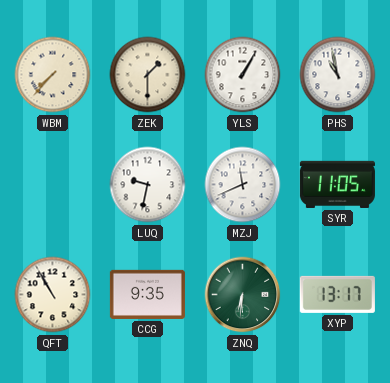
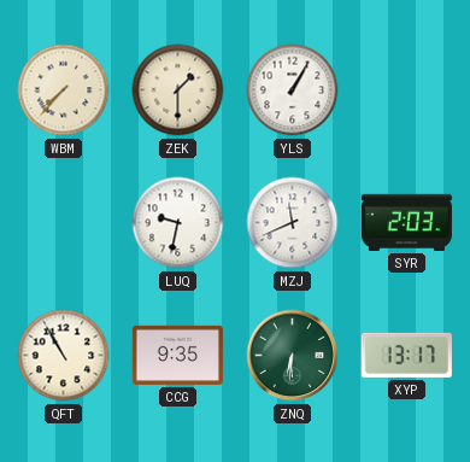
PHS: 10:58 -> none
SYR: 11:05 -> 2:03
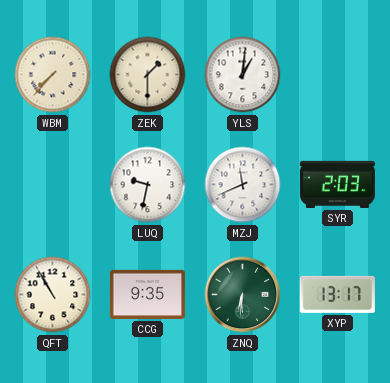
YLS: 1:05 -> 1:01
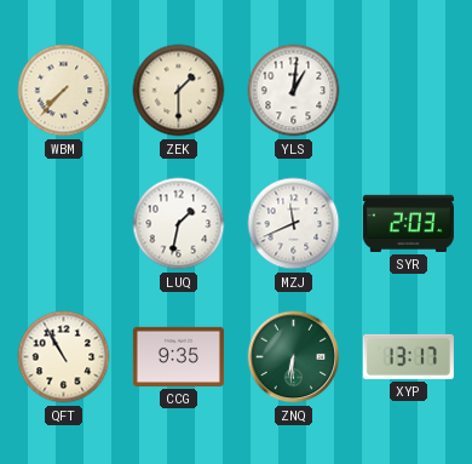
LUQ: 9:32 -> 1:32
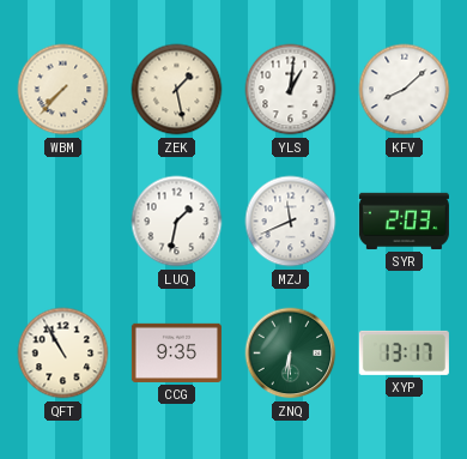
ZEK: 1:30 -> 1:28
KFV: none -> 8:08
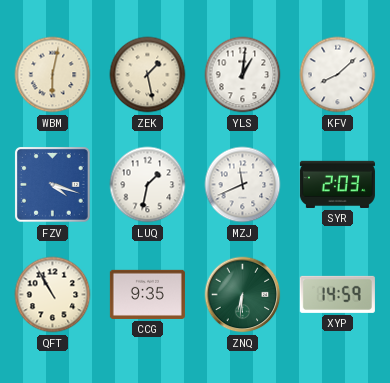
WBM: 7:37 -> 6:02
FZV: none -> 4:18
XYP: 13:17 -> 14:59
